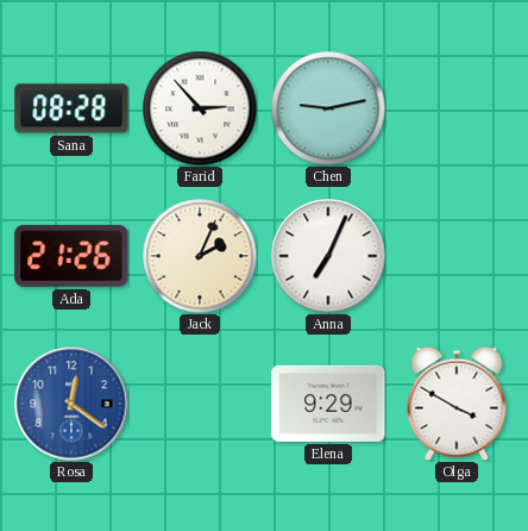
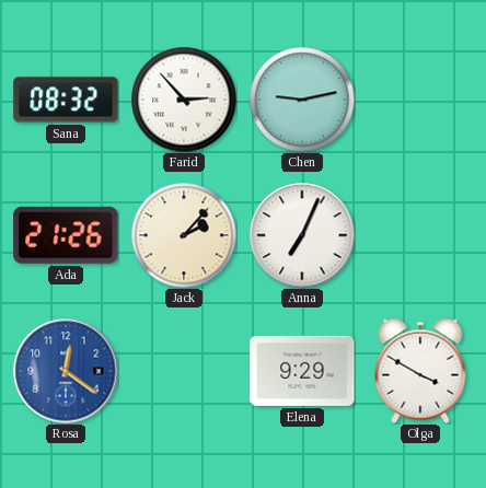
Sana: 08:28 -> 08:32
Jack: 2:04 -> 2:07
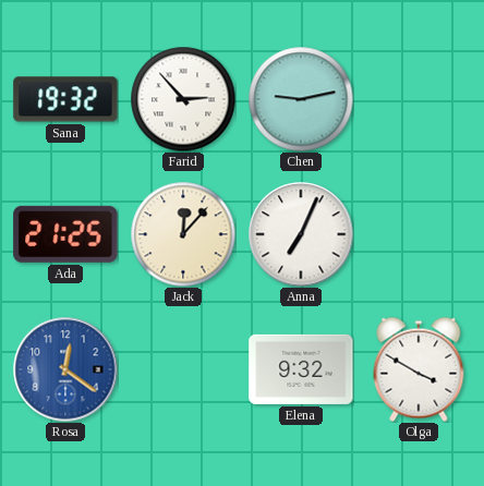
Sana: 08:32 -> 19:32
Ada: 21:26 -> 21:25
Jack: 2:07 -> 12:07
Elena: 9:29 -> 9:32
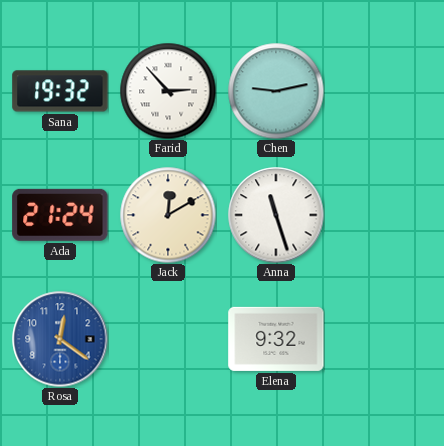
Ada: 21:25 -> 21:24
Jack: 12:07 -> 12:10
Anna: 7:04 -> 11:27
Olga: 3:50 -> none
